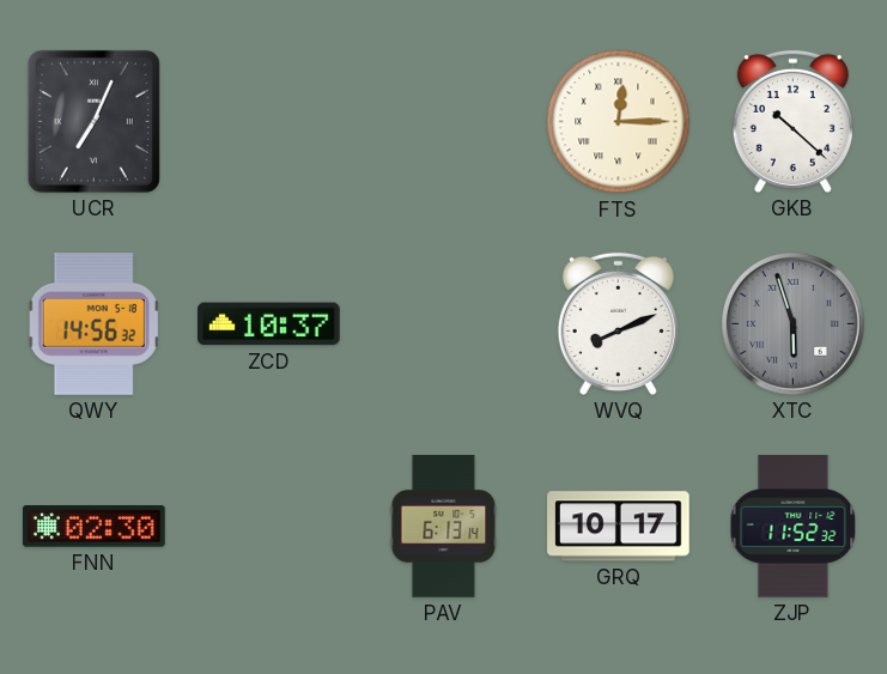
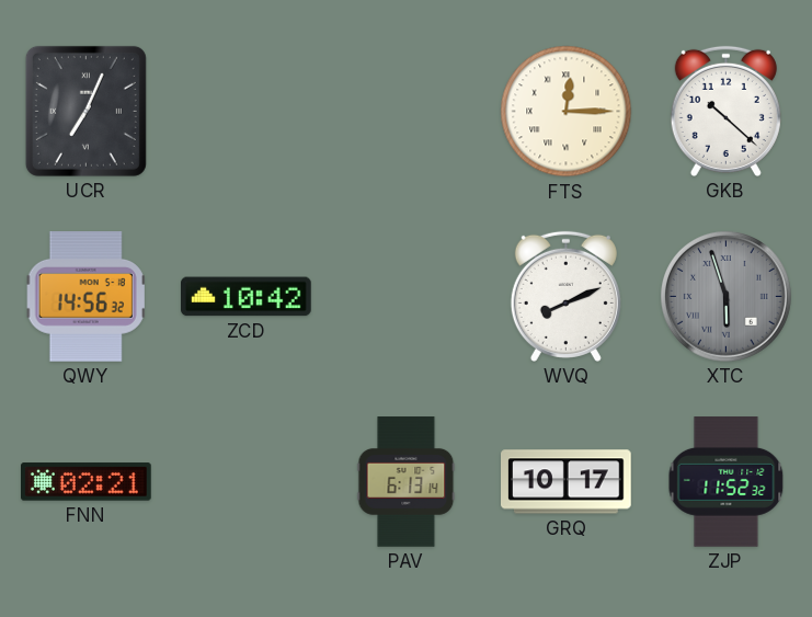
ZCD: 10:37 -> 10:42
FNN: 02:30 -> 02:21
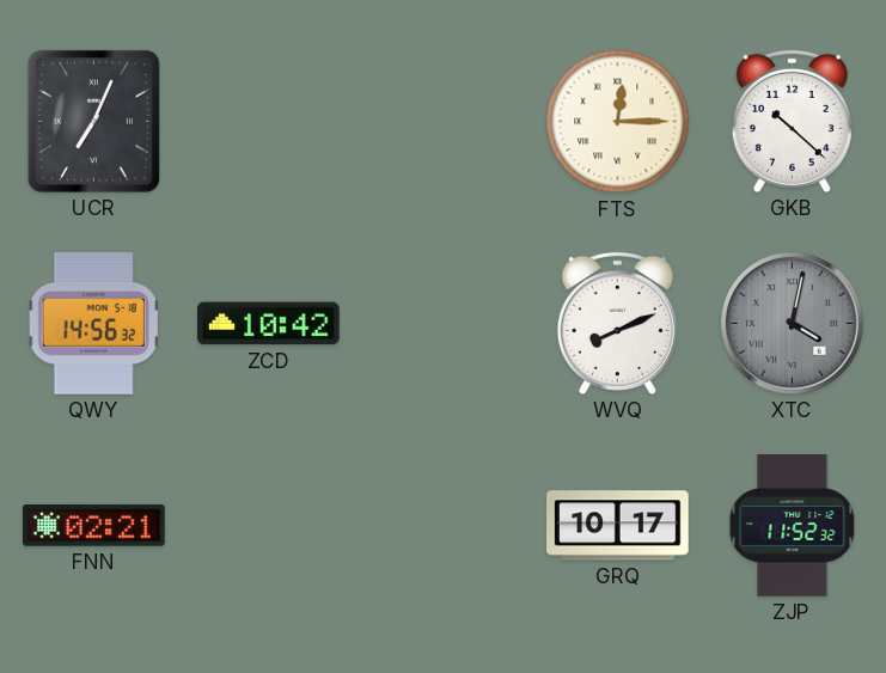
XTC: 5:57 -> 4:02
PAV: 6:13 -> none
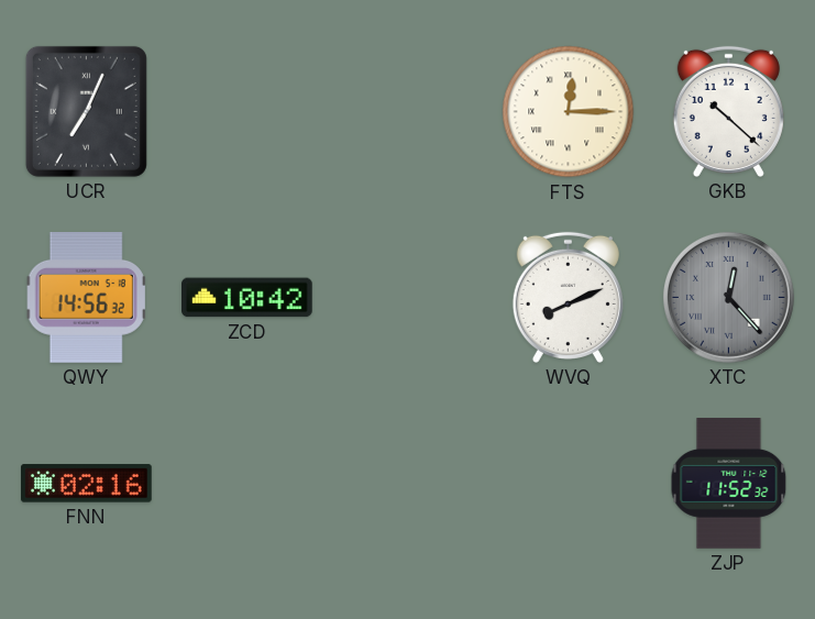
XTC: 4:02 -> 12:23
FNN: 02:21 -> 02:16
GRQ: 10:17 -> none
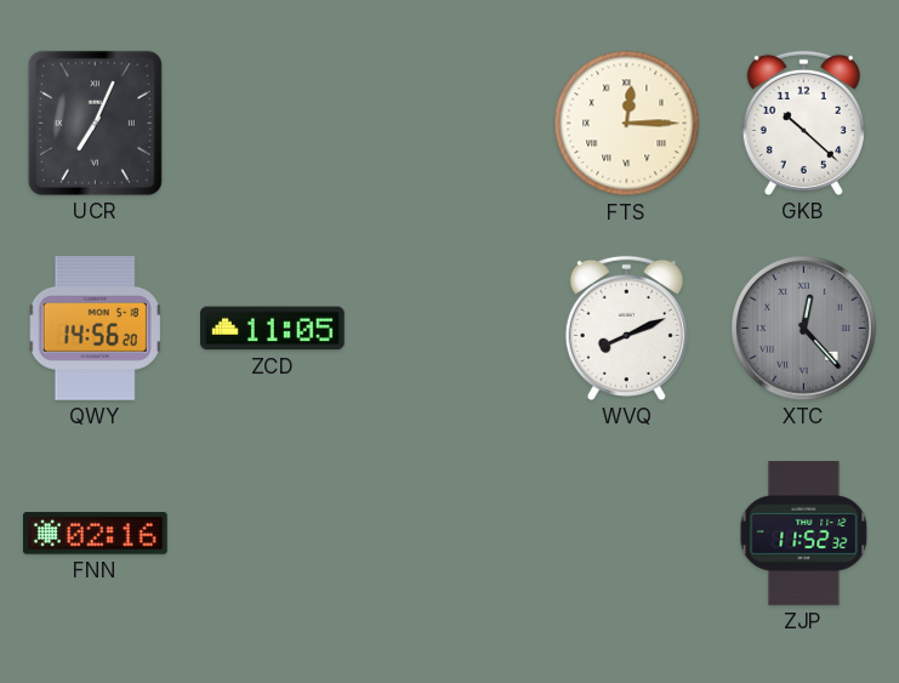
QWY: 14:56:32 -> 14:56:20
ZCD: 10:42 -> 11:05
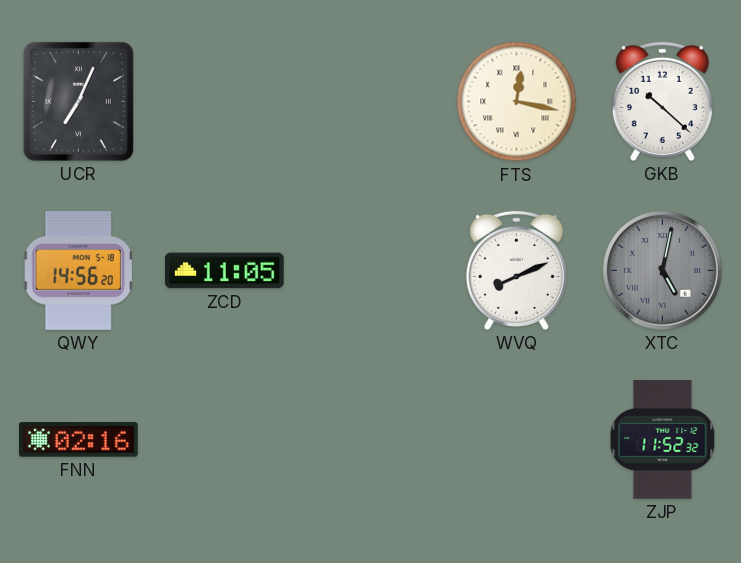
FTS: 12:15 -> 12:17
XTC: 12:23 -> 5:02
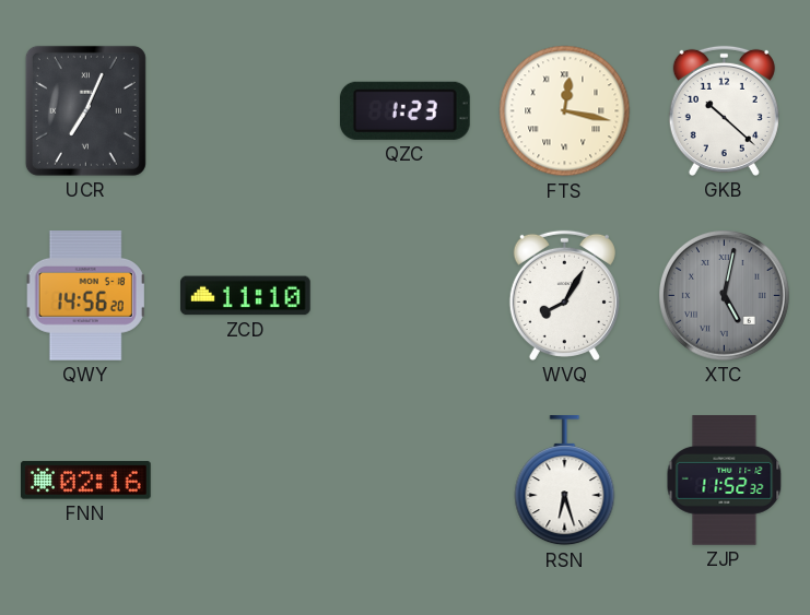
QZC: none -> 1:23
ZCD: 11:05 -> 11:10
WVQ: 8:11 -> 8:05
RSN: none -> 6:27
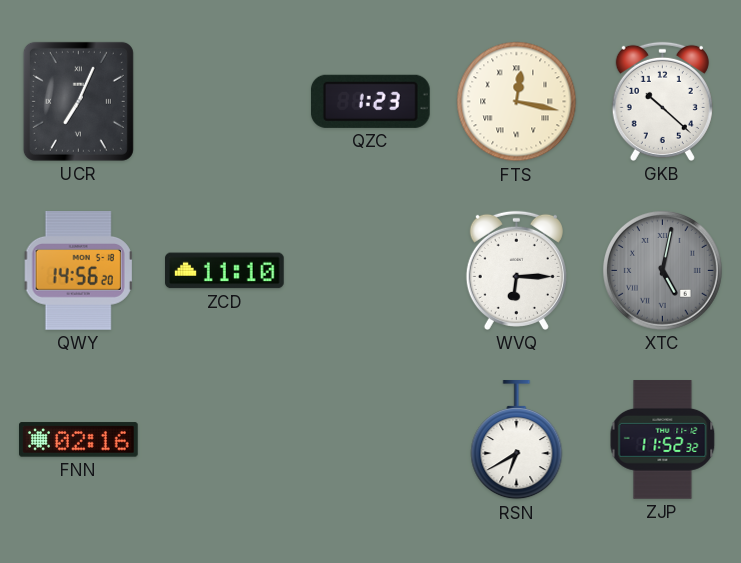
WVQ: 8:05 -> 6:15
RSN: 6:27 -> 6:40
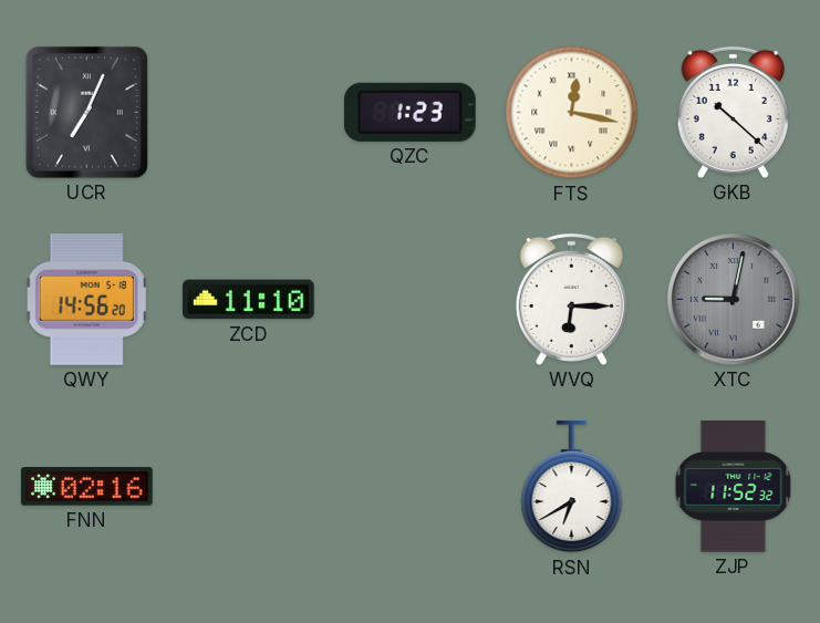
XTC: 5:02 -> 9:02
